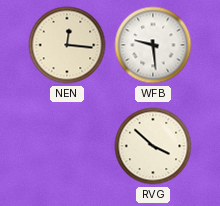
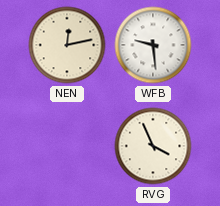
NEN: 12:16 -> 12:13
RVG: 3:52 -> 3:56
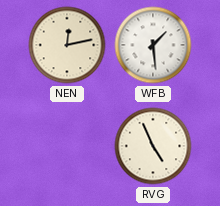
WFB: 9:29 -> 1:29
RVG: 3:56 -> 4:56
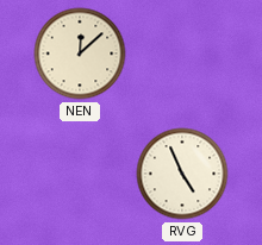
NEN: 12:13 -> 12:08
WFB: 1:29 -> none
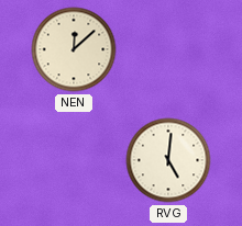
RVG: 4:56 -> 5:01
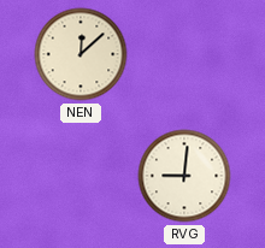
RVG: 5:01 -> 9:01
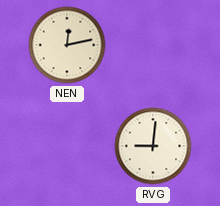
NEN: 12:08 -> 12:13
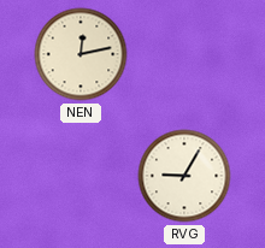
RVG: 9:01 -> 9:05
